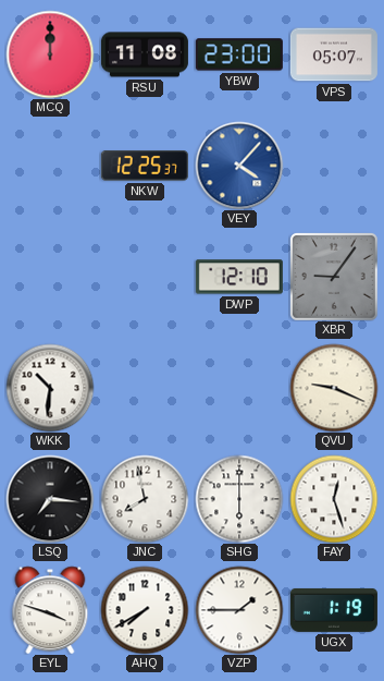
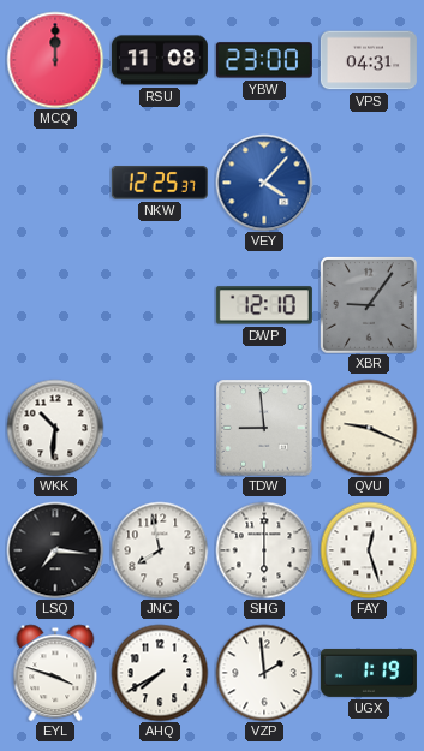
VPS: 05:07 -> 04:31
TDW: none -> 8:59
VZP: 1:45 -> 1:59
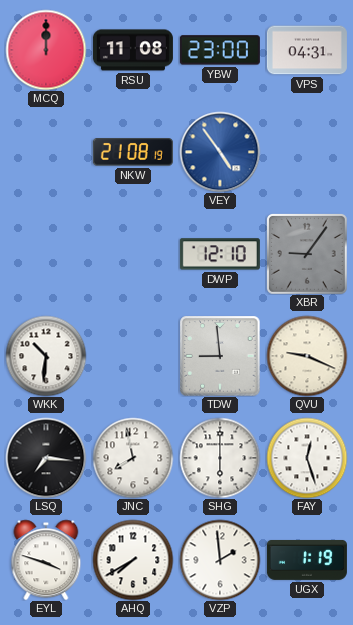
NKW: 12:25 -> 21:08
VEY: 4:07 -> 4:54
